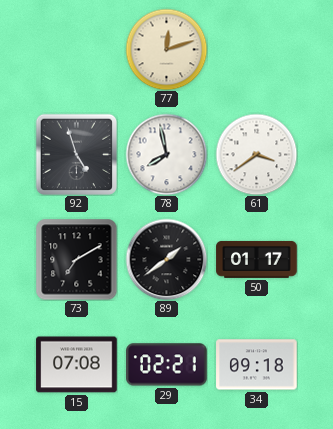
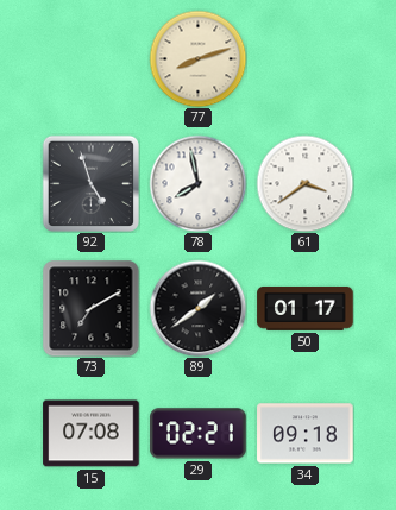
77: 12:12 -> 8:12
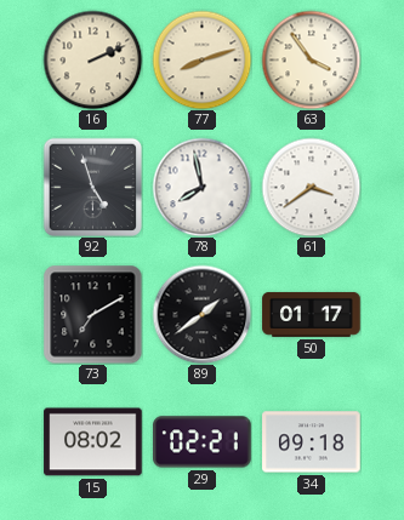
16: none -> 2:11
63: none -> 3:54
15: 07:08 -> 08:02
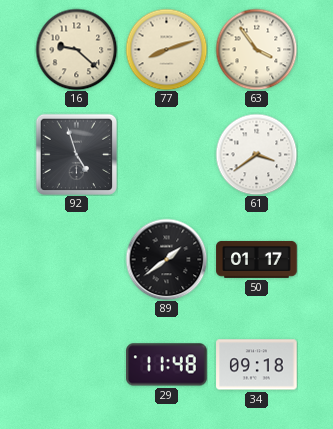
16: 2:11 -> 9:22
78: 7:58 -> none
73: 7:10 -> none
15: 08:02 -> none
29: 02:21 -> 11:48
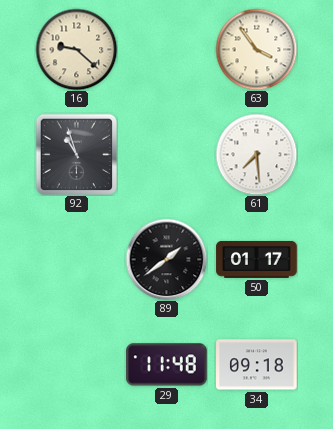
77: 8:12 -> none
92: 4:57 -> 10:57
61: 3:39 -> 7:29
